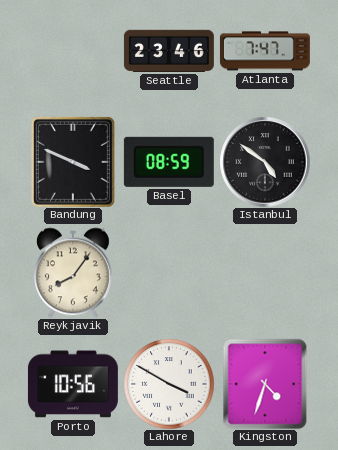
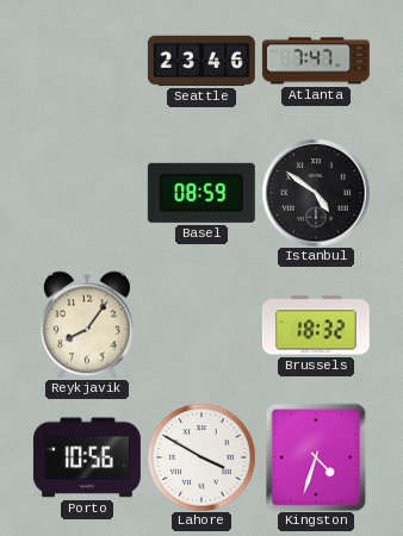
Bandung: 3:49 -> none
Brussels: none -> 18:32
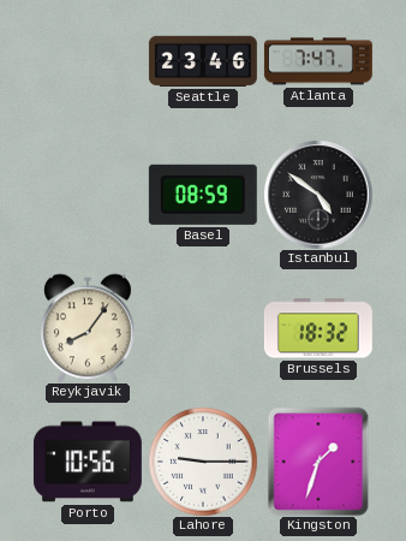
Lahore: 3:50 -> 9:15
Kingston: 4:33 -> 1:33
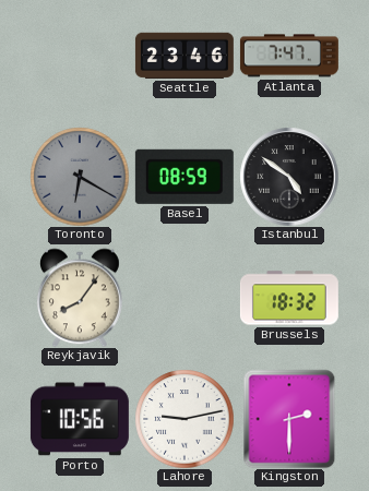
Toronto: none -> 6:20
Lahore: 9:15 -> 9:13
Kingston: 1:33 -> 2:30
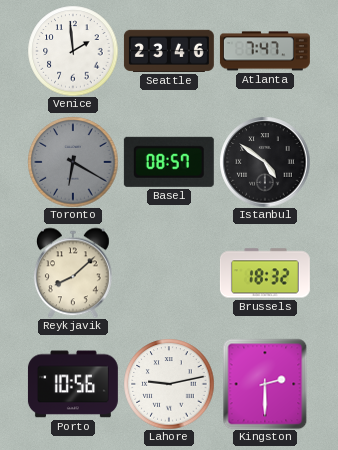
Venice: none -> 1:59
Basel: 08:59 -> 08:57
Reykjavik: 8:06 -> 8:08
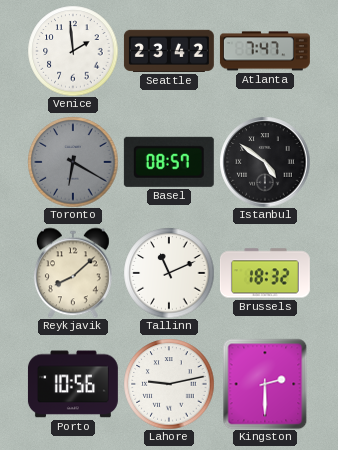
Seattle: 23:46 -> 23:42
Tallinn: none -> 11:11
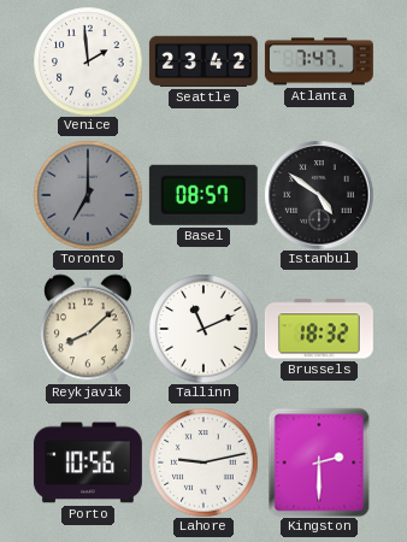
Toronto: 6:20 -> 7:00
